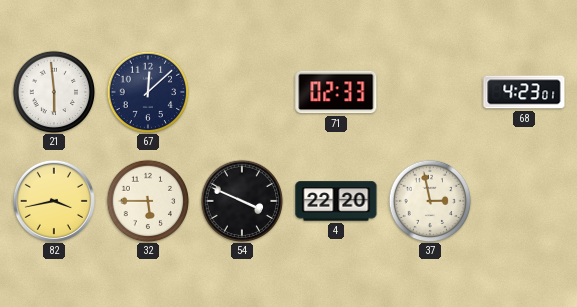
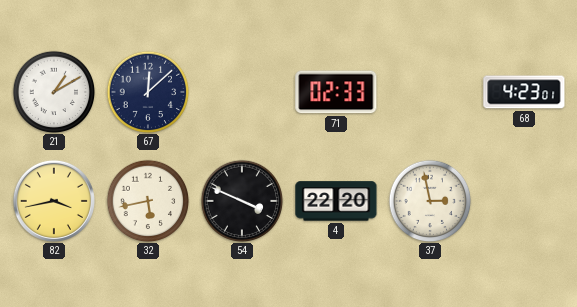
21: 5:59 -> 1:10
32: 5:45 -> 5:43
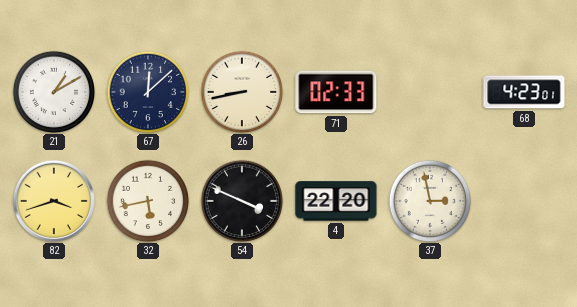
26: none -> 8:43
82: 3:43 -> 3:42
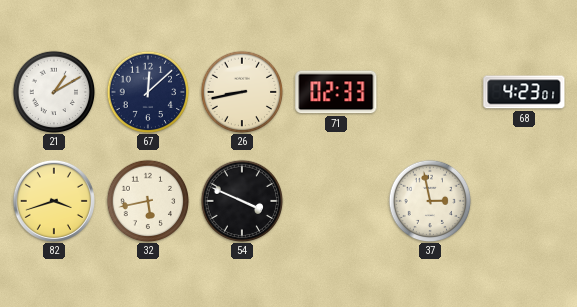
4: 22:20 -> none
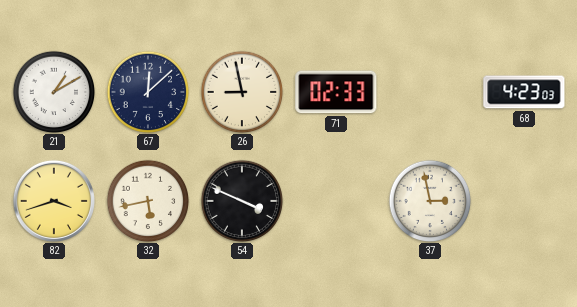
26: 8:43 -> 8:58
68: 4:23:01 -> 4:23:03
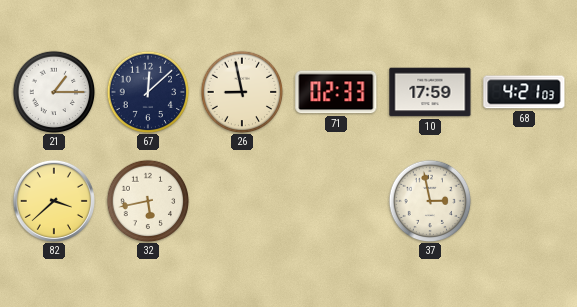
21: 1:10 -> 1:15
10: none -> 17:59
68: 4:23 -> 4:21
82: 3:42 -> 3:38
54: 3:49 -> none
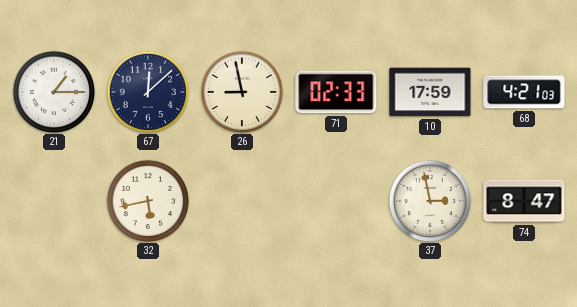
82: 3:38 -> none
74: none -> 8:47
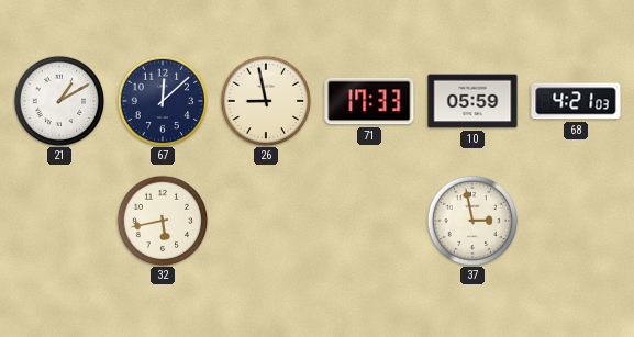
21: 1:15 -> 1:10
71: 02:33 -> 17:33
10: 17:59 -> 05:59
74: 8:47 -> none
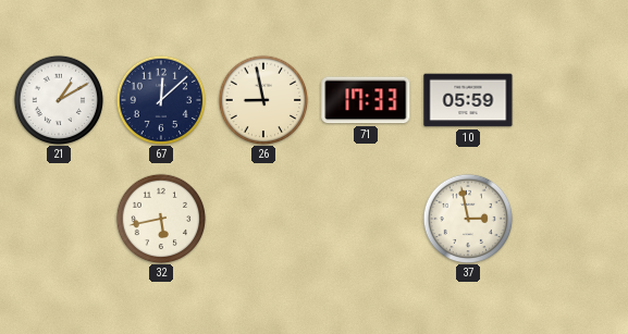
68: 4:21 -> none
